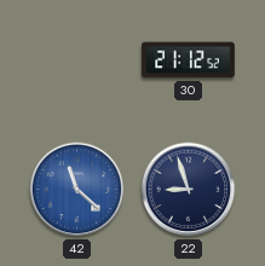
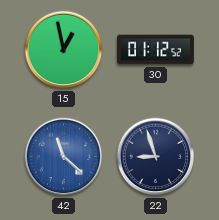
15: none -> 12:58
30: 21:12 -> 01:12
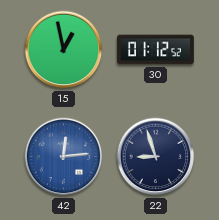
42: 11:22 -> 12:14
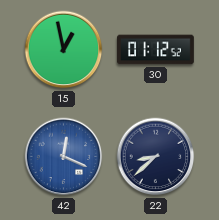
42: 12:14 -> 12:19
22: 8:57 -> 8:38
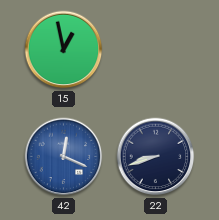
30: 01:12 -> none
22: 8:38 -> 8:42
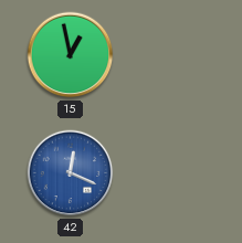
22: 8:42 -> none
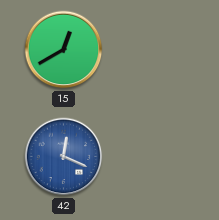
15: 12:58 -> 12:40
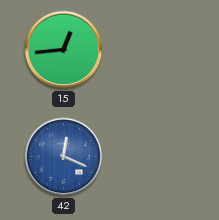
15: 12:40 -> 12:44
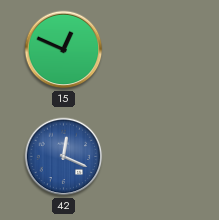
15: 12:44 -> 12:49
